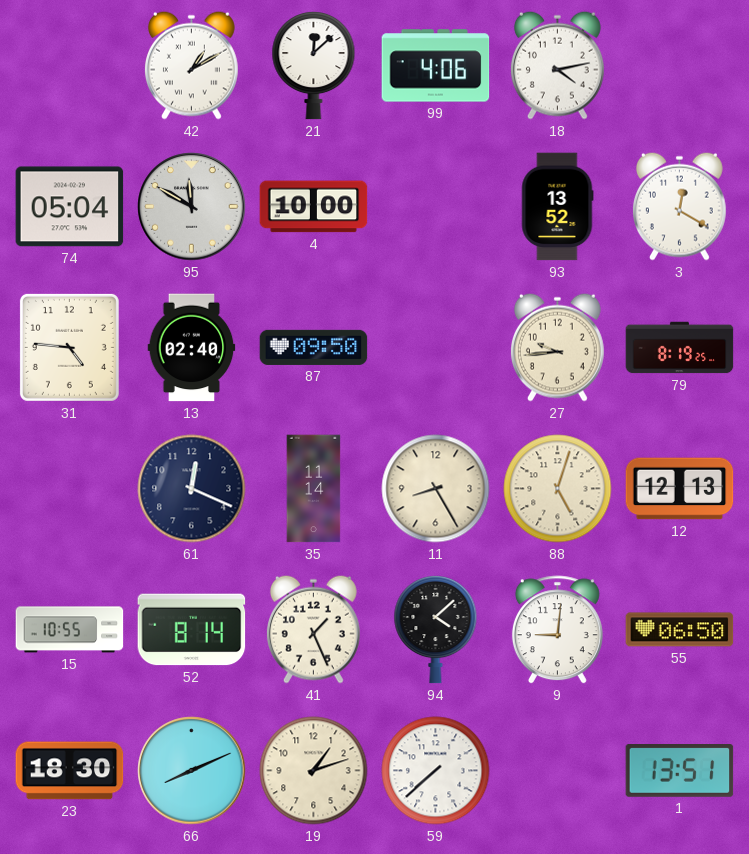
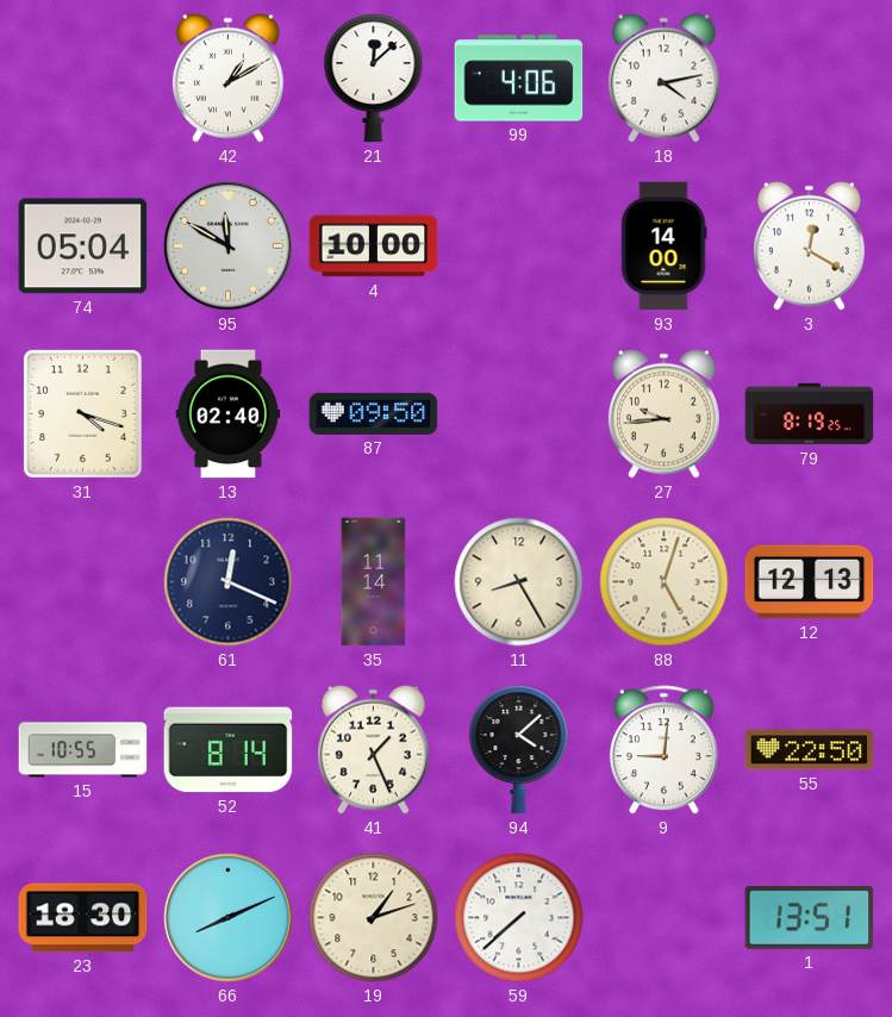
93: 13:52 -> 14:00
31: 4:46 -> 4:18
55: 06:50 -> 22:50
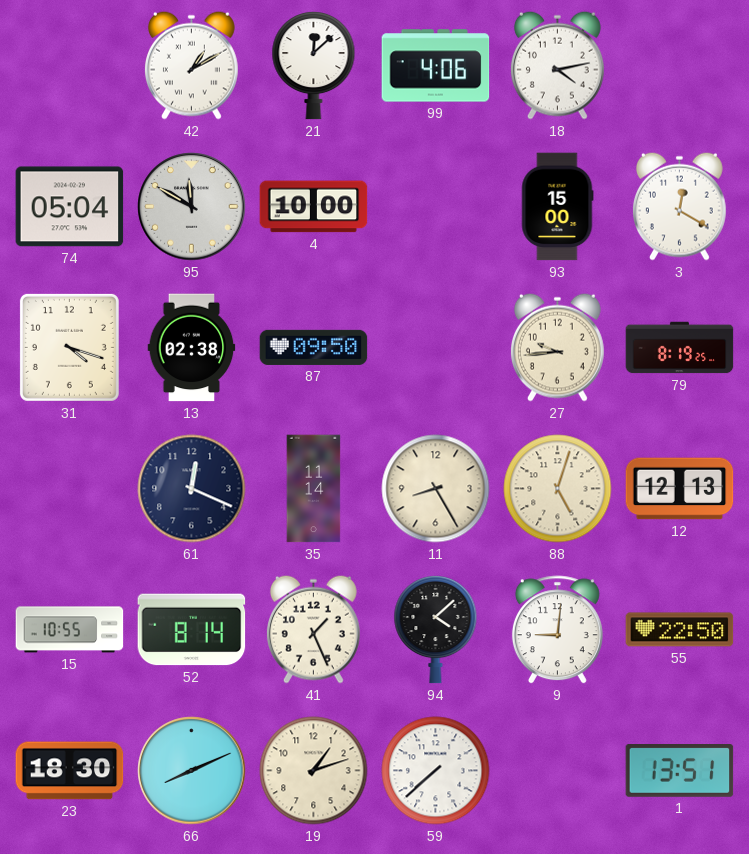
93: 14:00 -> 15:00
13: 02:40 -> 02:38
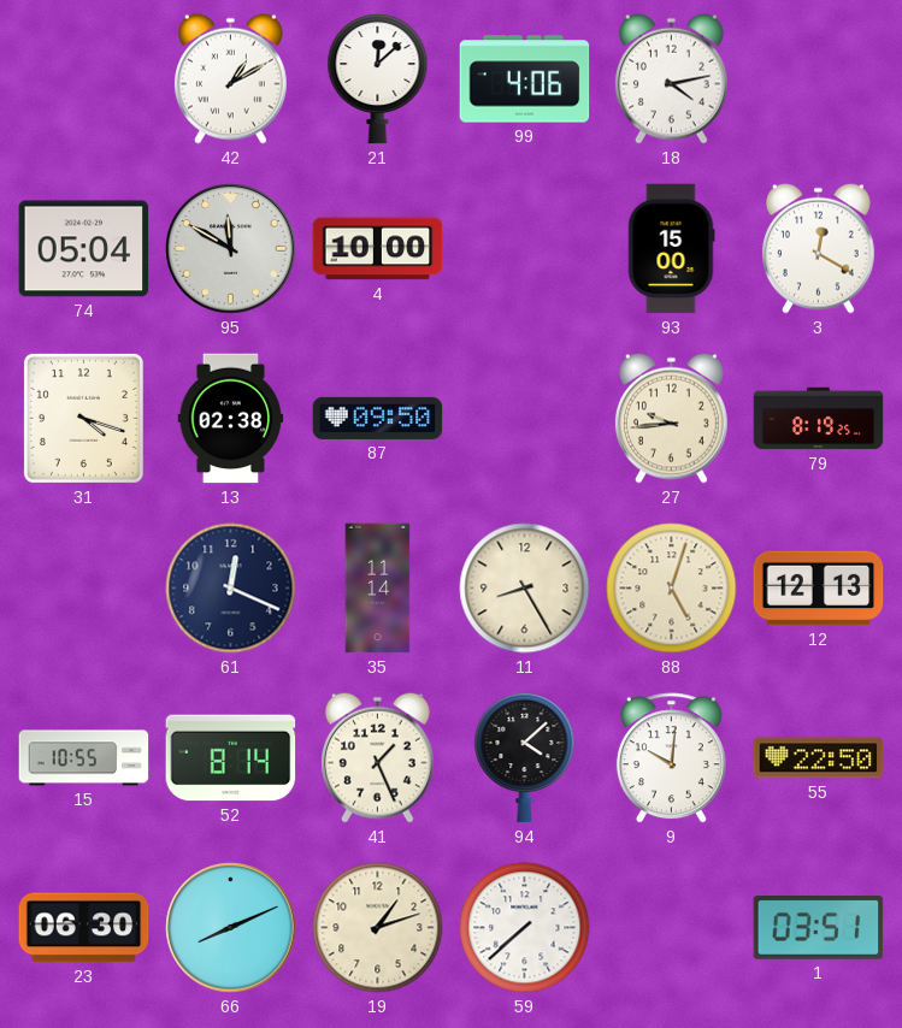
9: 9:01 -> 10:01
23: 18:30 -> 06:30
1: 13:51 -> 03:51
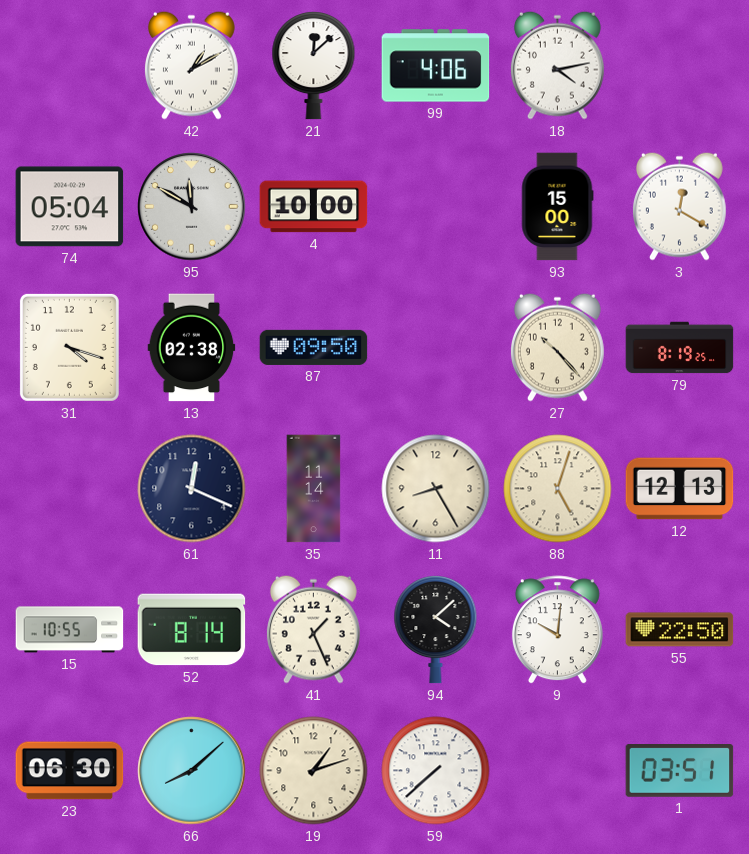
27: 9:44 -> 10:23
66: 8:11 -> 8:08
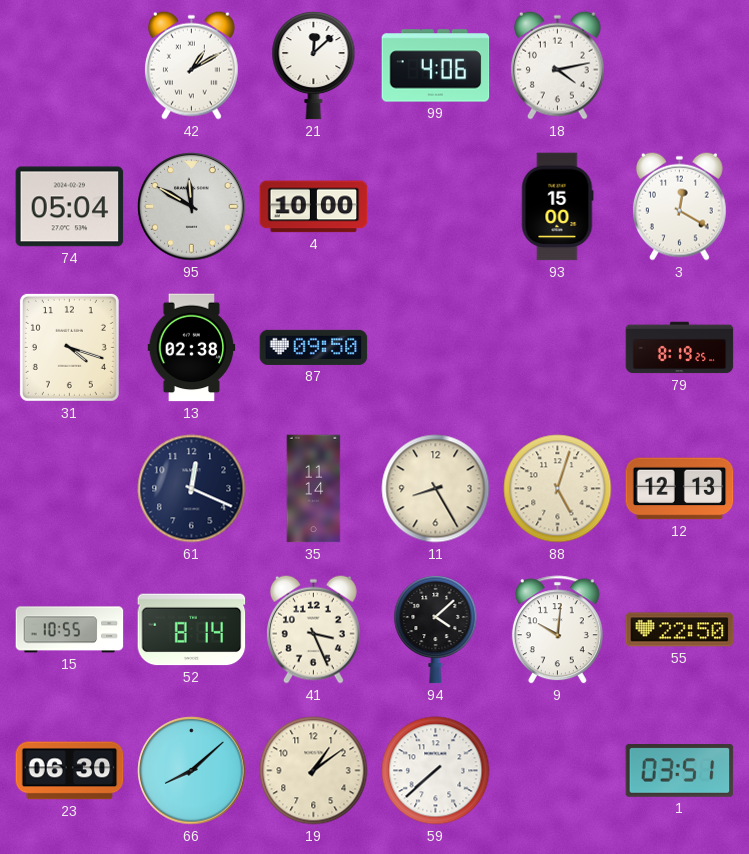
27: 10:23 -> none
41: 1:26 -> 3:26
19: 1:12 -> 1:09
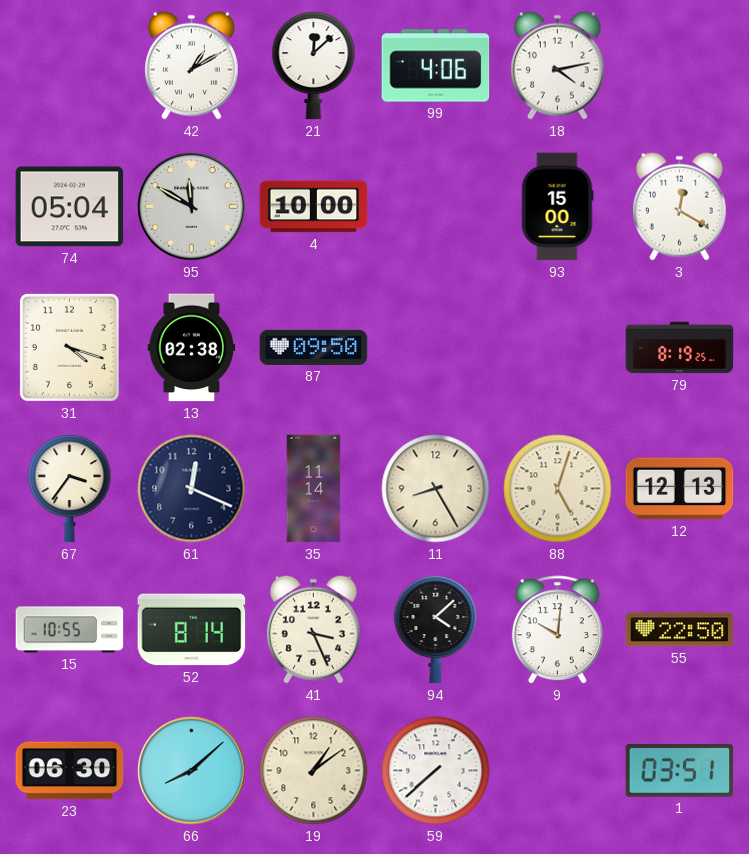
67: none -> 3:36
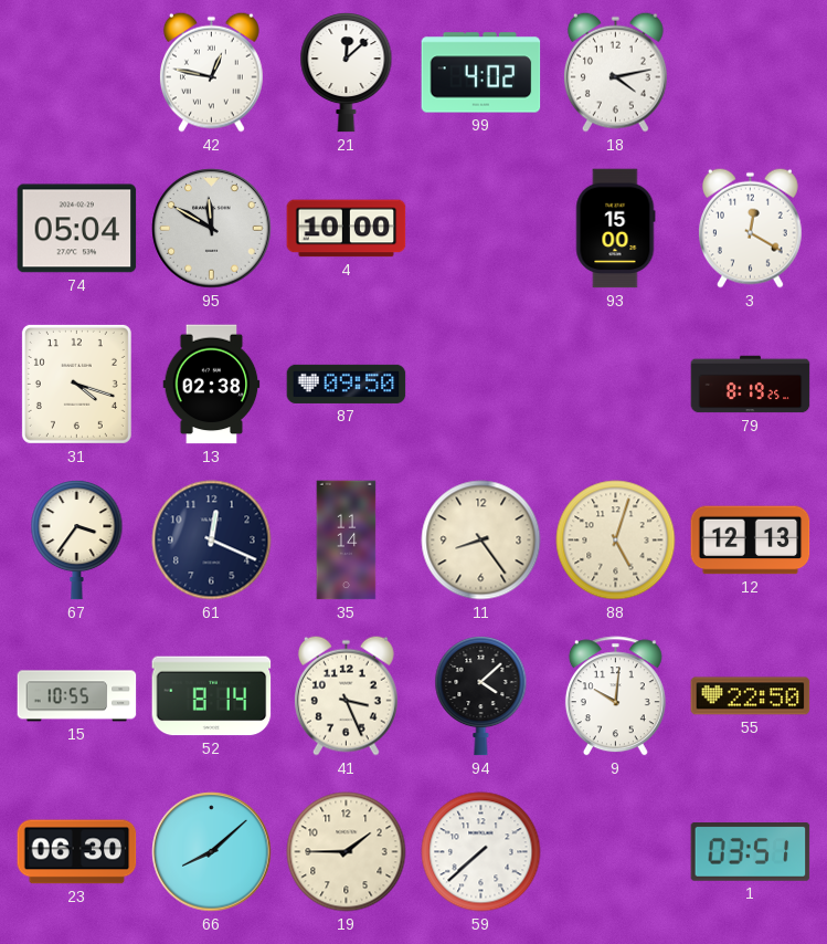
42: 1:10 -> 12:47
99: 4:06 -> 4:02
11: 8:25 -> 8:24
19: 1:09 -> 1:45
